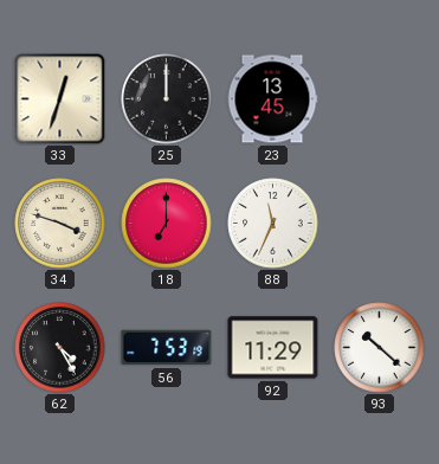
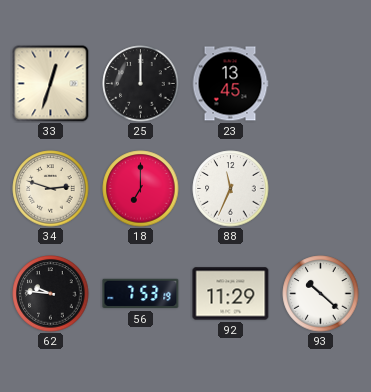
34: 3:48 -> 2:48
62: 4:25 -> 9:46
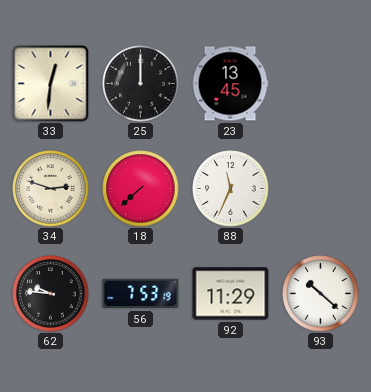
33: 12:33 -> 12:31
18: 7:00 -> 7:38
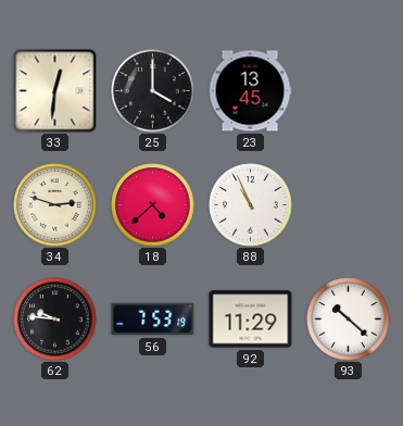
25: 12:00 -> 4:00
18: 7:38 -> 4:38
88: 11:34 -> 10:56
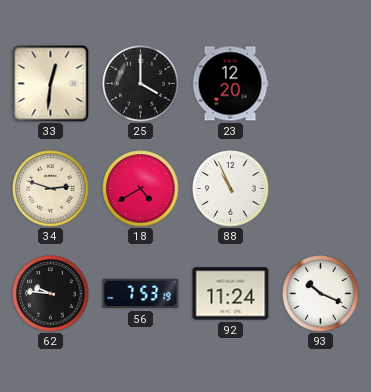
23: 13:45 -> 12:20
18: 4:38 -> 4:40
92: 11:29 -> 11:24
93: 10:22 -> 10:19
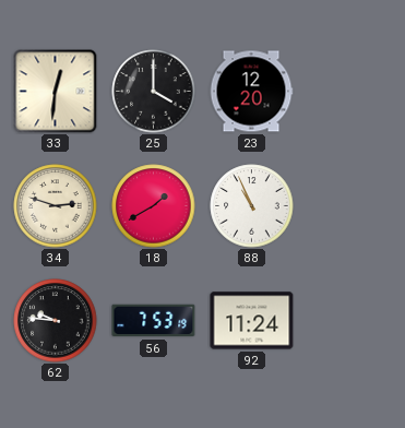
18: 4:40 -> 1:40
93: 10:19 -> none
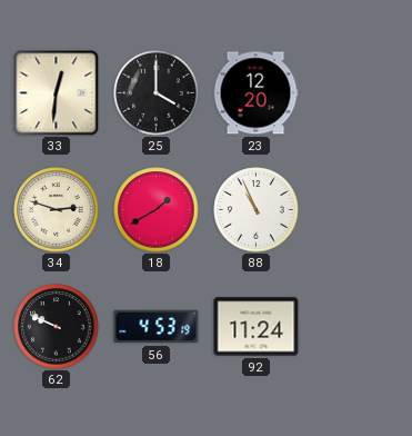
62: 9:46 -> 9:49
56: 7:53 -> 4:53
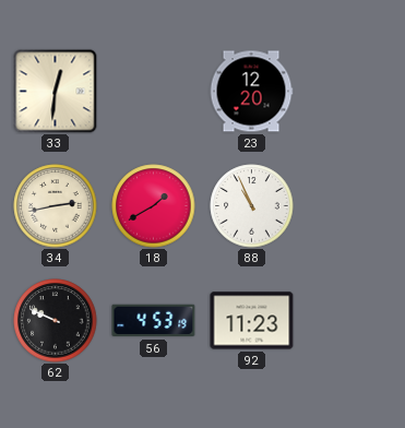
25: 4:00 -> none
34: 2:48 -> 2:43
92: 11:24 -> 11:23
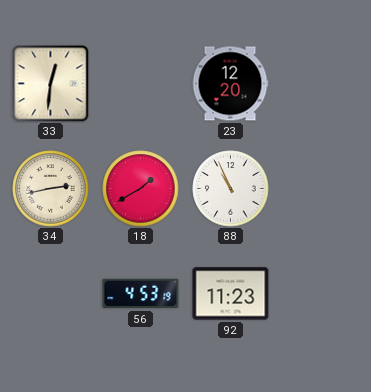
62: 9:49 -> none
